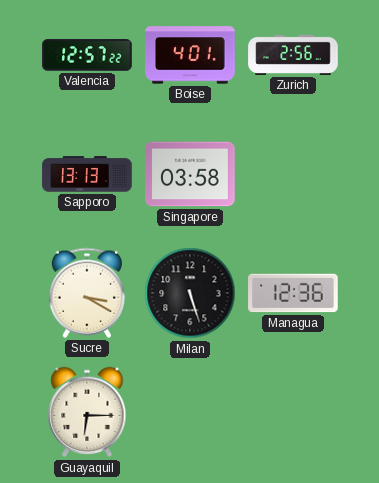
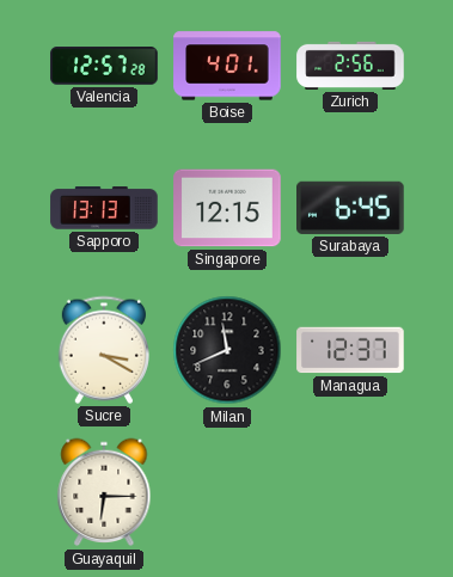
Valencia: 12:57:22 -> 12:57:28
Singapore: 03:58 -> 12:15
Surabaya: none -> 6:45
Milan: 5:27 -> 11:41
Managua: 12:36 -> 12:37
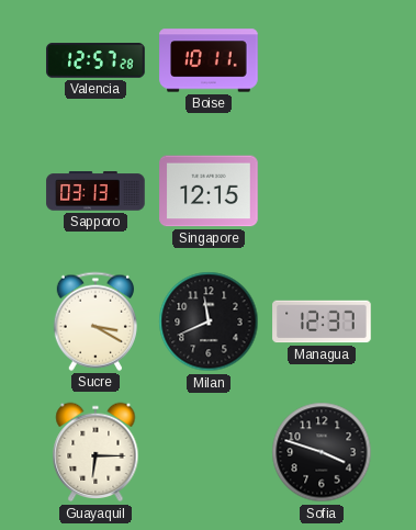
Boise: 4:01 -> 10:11
Zurich: 2:56 -> none
Sapporo: 13:13 -> 03:13
Surabaya: 6:45 -> none
Sofia: none -> 3:48
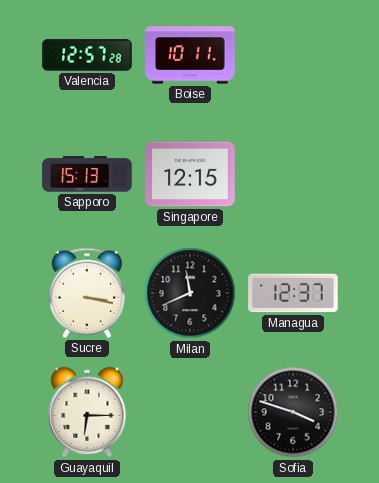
Sapporo: 03:13 -> 15:13
Sucre: 3:20 -> 3:17
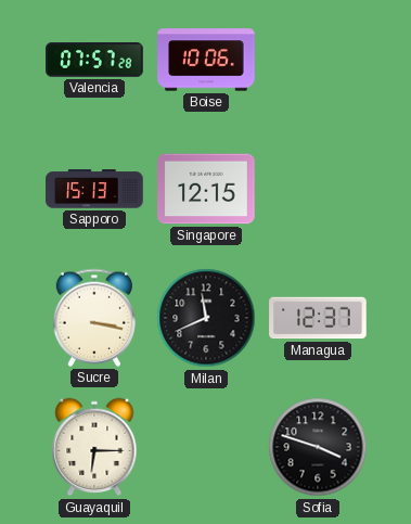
Valencia: 12:57 -> 07:57
Boise: 10:11 -> 10:06
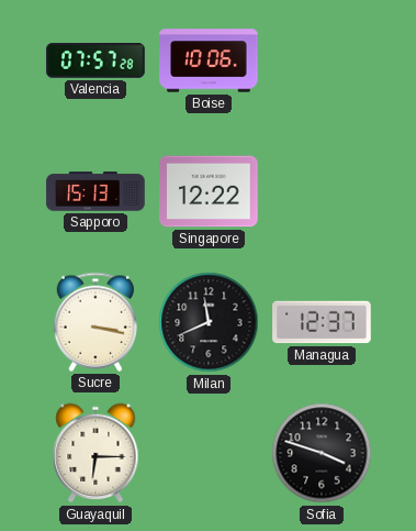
Singapore: 12:15 -> 12:22
